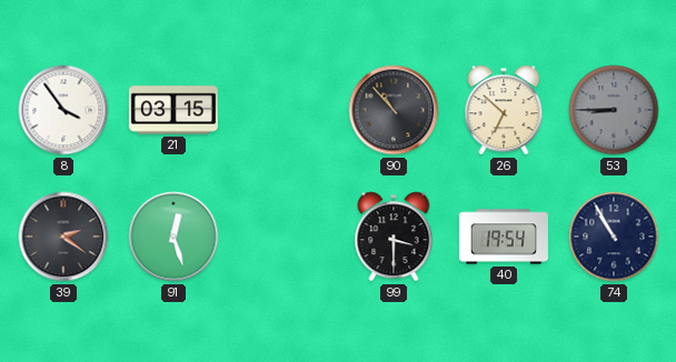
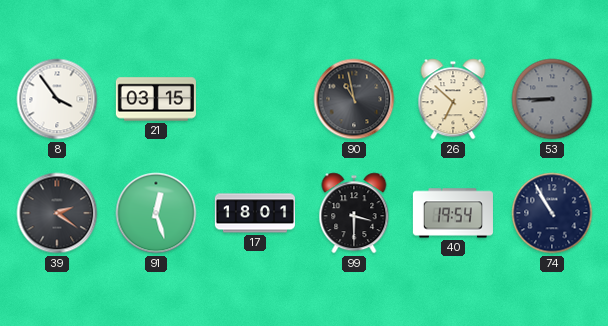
90: 10:53 -> 10:58
17: none -> 18:01
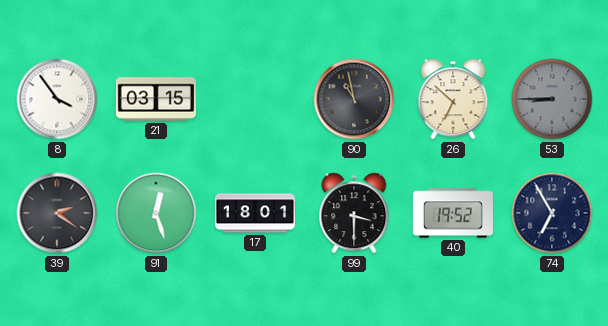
40: 19:54 -> 19:52
74: 10:55 -> 6:55
